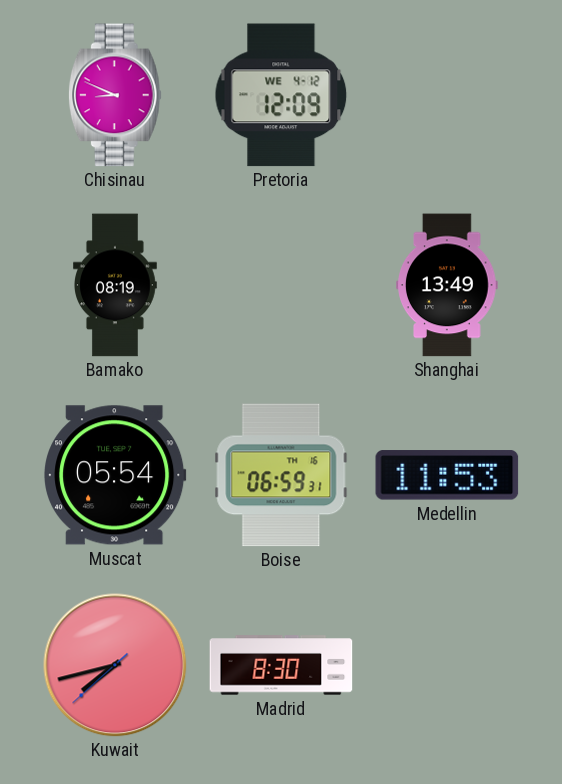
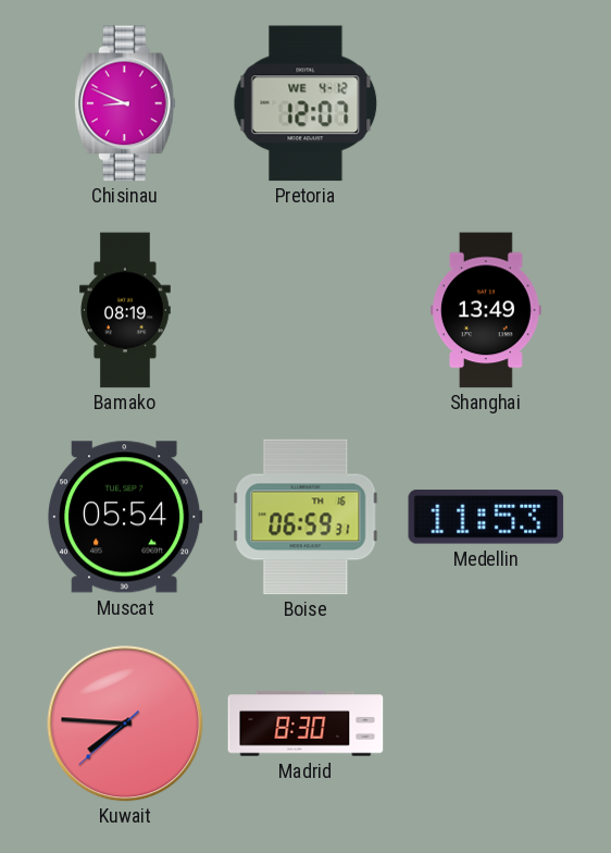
Pretoria: 12:09 -> 12:07
Kuwait: 7:42 -> 7:45
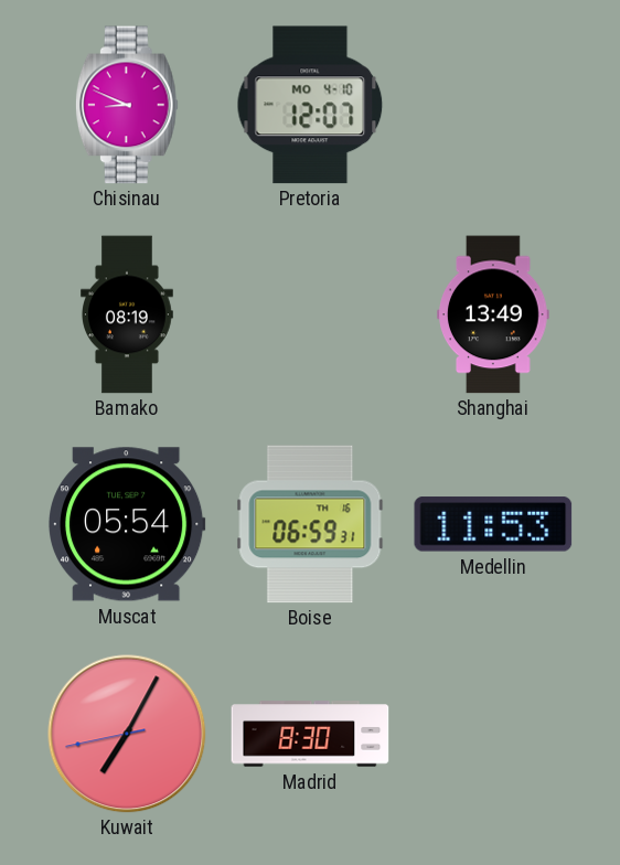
Pretoria date: WE 4-12 -> MO 4-10
Kuwait: 7:45 -> 7:04
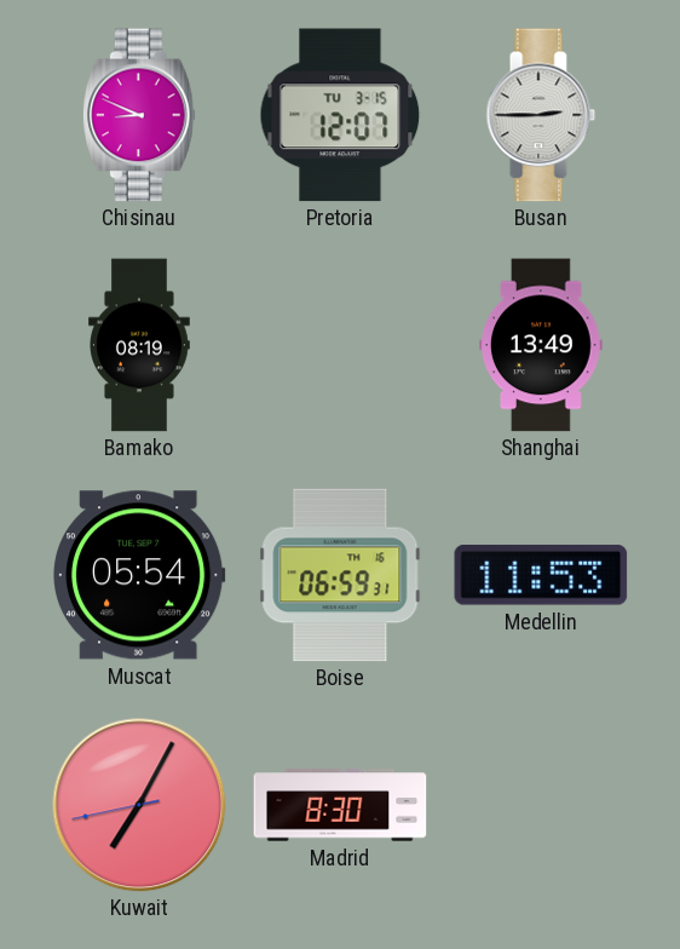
Pretoria date: MO 4-10 -> TU 3-15
Busan: none -> 2:45
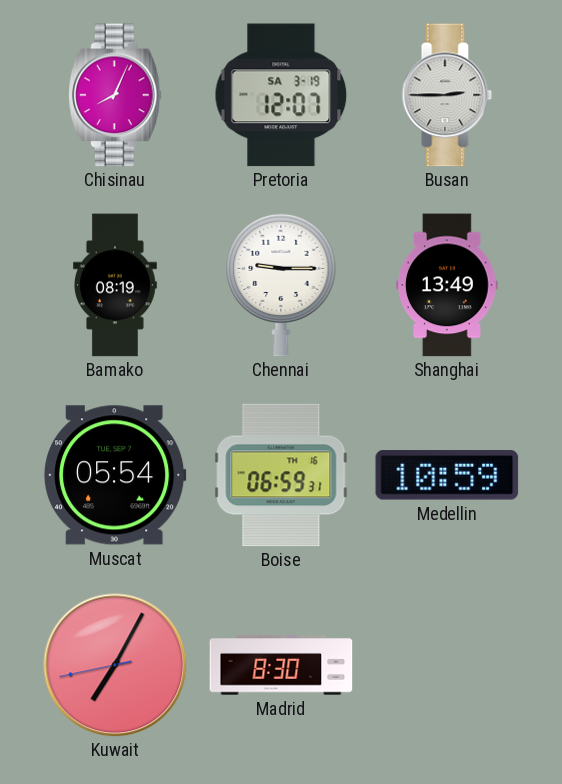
Chisinau: 8:49 -> 8:04
Pretoria date: TU 3-15 -> SA 3-19
Chennai: none -> 9:15
Medellin: 11:53 -> 10:59
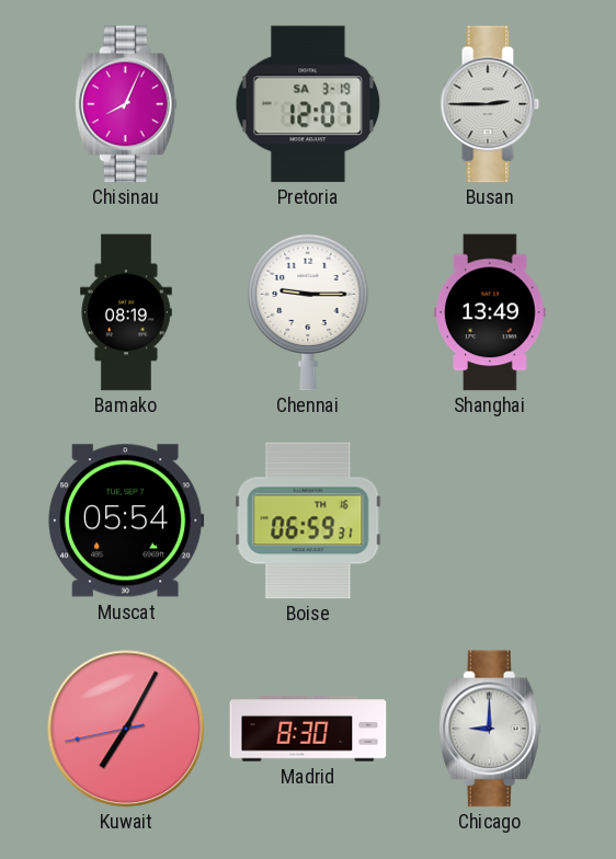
Medellin: 10:59 -> none
Chicago: none -> 9:00
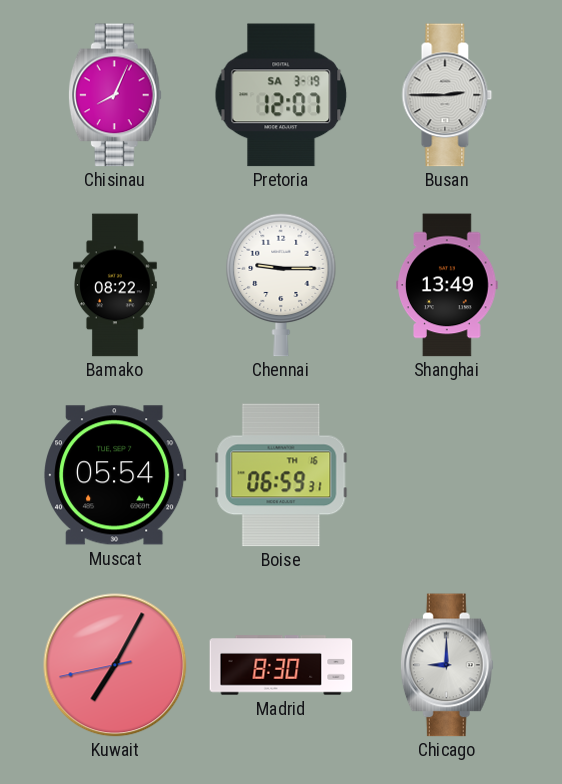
Bamako: 08:19 -> 08:22
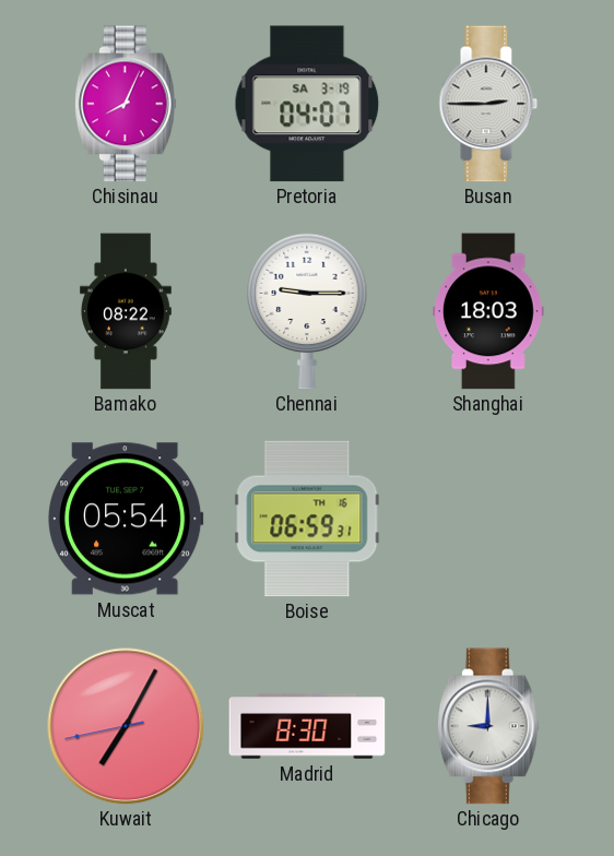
Pretoria: 12:07 -> 04:07
Shanghai: 13:49 -> 18:03
